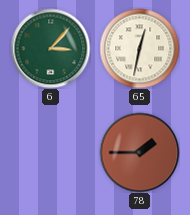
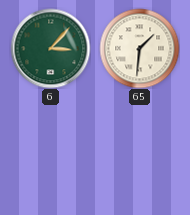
65: 12:32 -> 1:31
78: 1:45 -> none
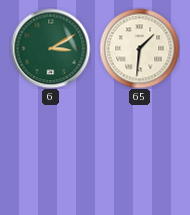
6: 3:07 -> 3:10
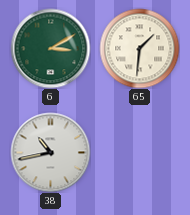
38: none -> 10:43
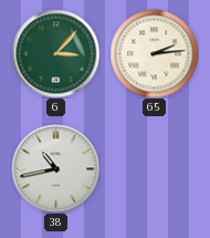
6: 3:10 -> 3:07
65: 1:31 -> 2:14
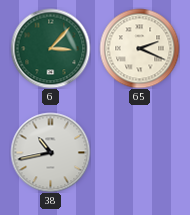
65: 2:14 -> 2:19
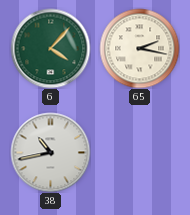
6: 3:07 -> 4:07
65: 2:19 -> 2:17
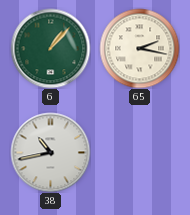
6: 4:07 -> 1:07
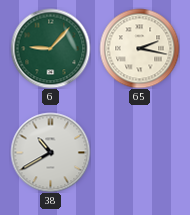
6: 1:07 -> 9:07
38: 10:43 -> 10:40
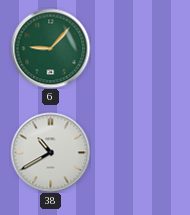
65: 2:17 -> none
